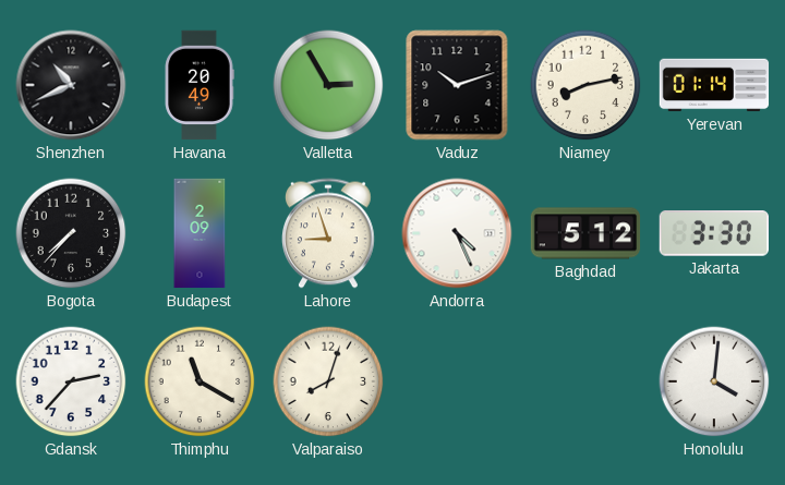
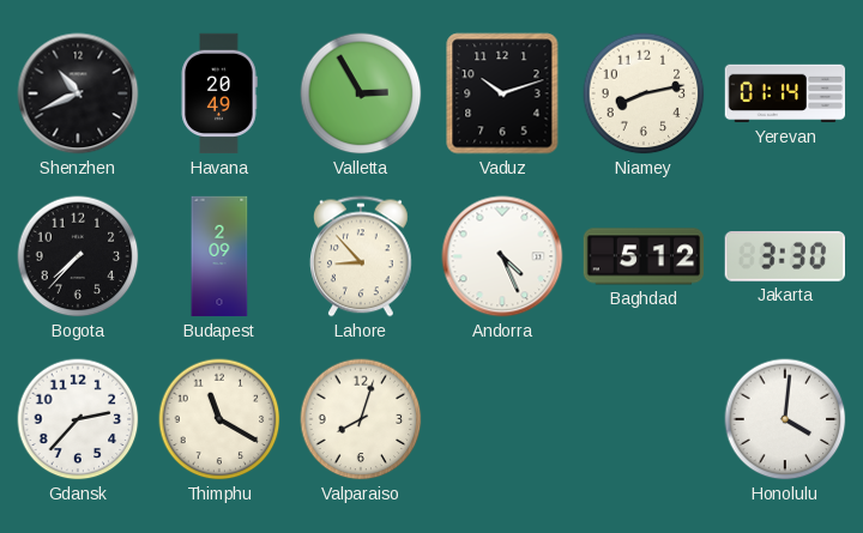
Lahore: 8:57 -> 8:53
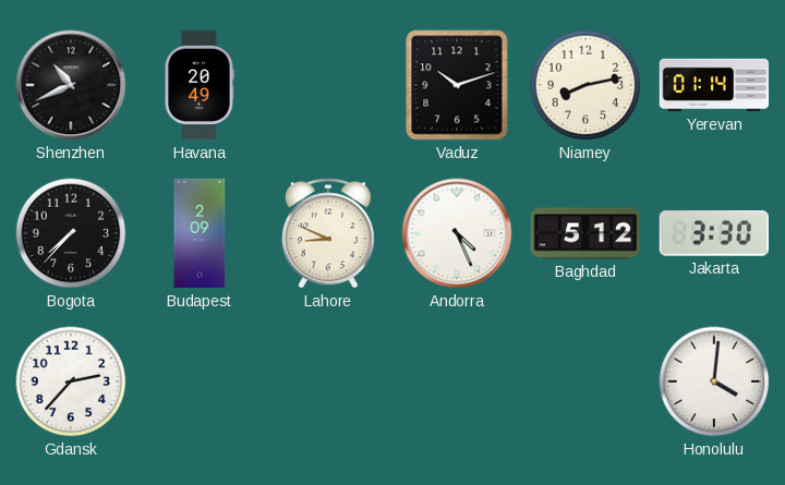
Valletta: 2:55 -> none
Lahore: 8:53 -> 8:49
Thimphu: 11:20 -> none
Valparaiso: 8:03 -> none
